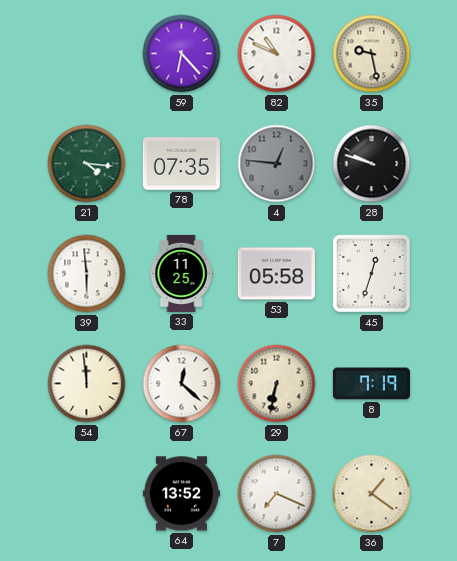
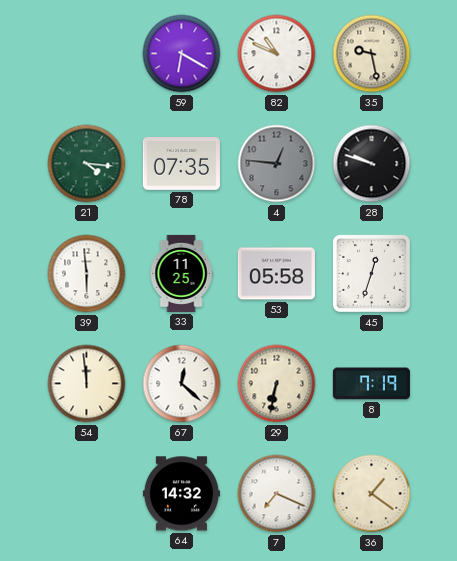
59: 6:23 -> 6:20
64: 13:52 -> 14:32
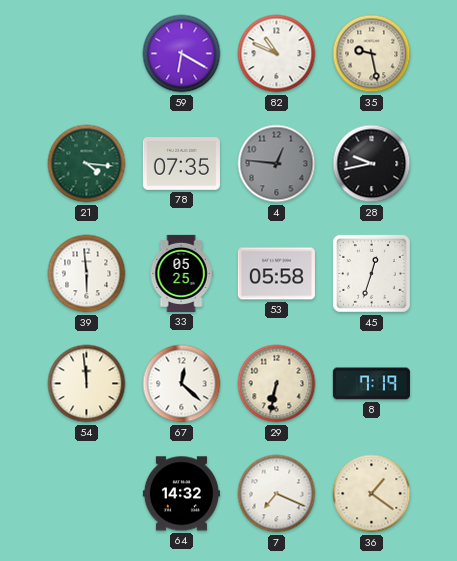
28: 9:48 -> 9:43
33: 11:25 -> 05:25
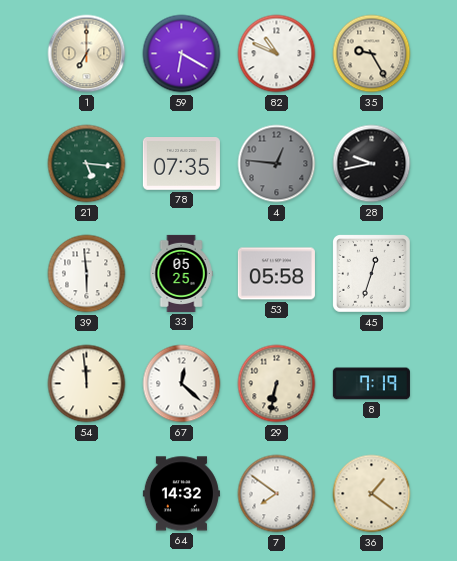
1: none -> 7:00
35: 9:28 -> 9:25
21: 4:16 -> 5:16
7: 7:19 -> 7:51
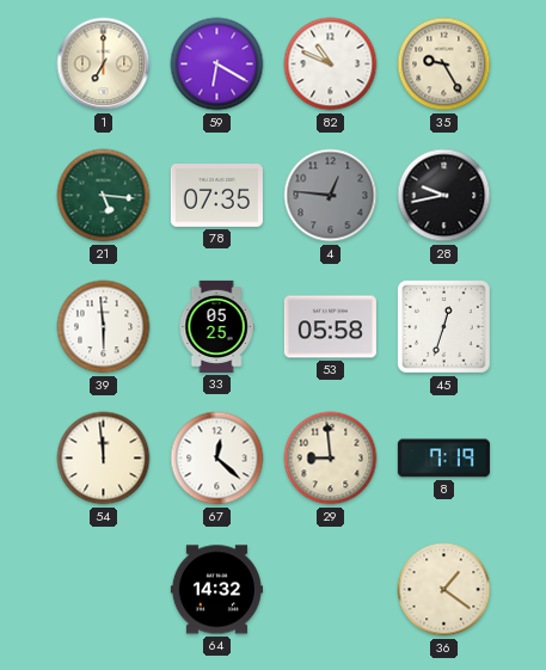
29: 6:32 -> 8:59
7: 7:51 -> none
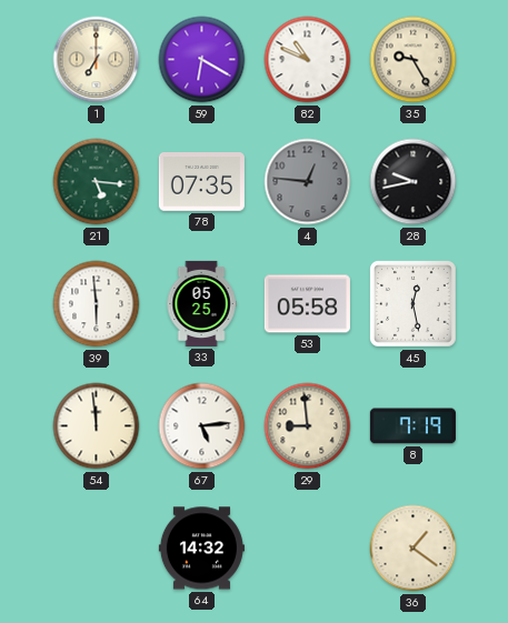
45: 12:33 -> 12:28
67: 12:22 -> 5:14
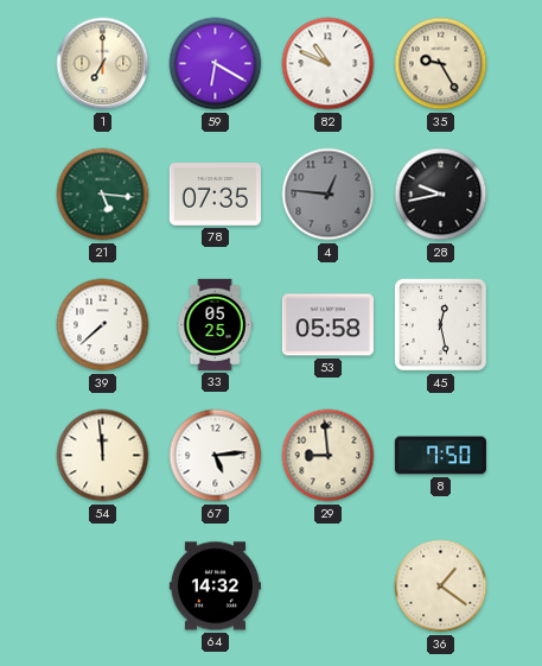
39: 5:59 -> 7:38
8: 7:19 -> 7:50
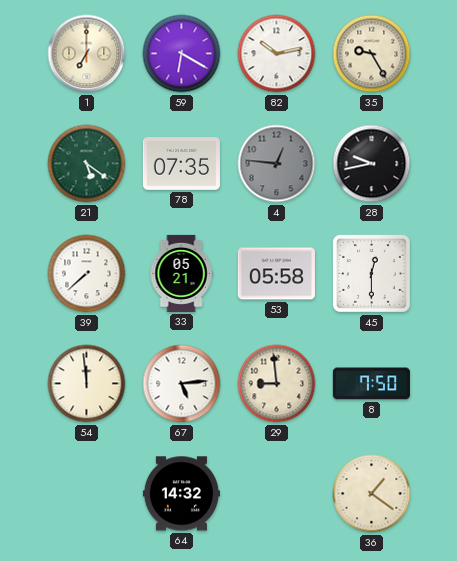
82: 10:49 -> 10:13
21: 5:16 -> 5:21
33: 05:25 -> 05:21
45: 12:28 -> 12:30
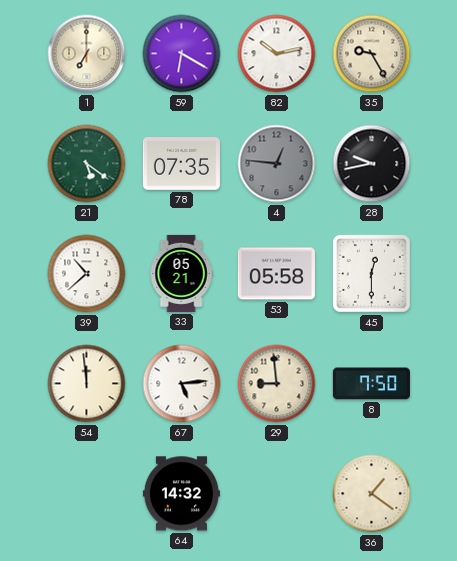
39: 7:38 -> 10:38
